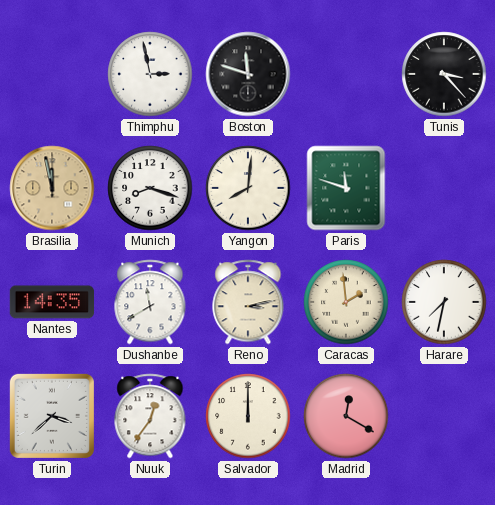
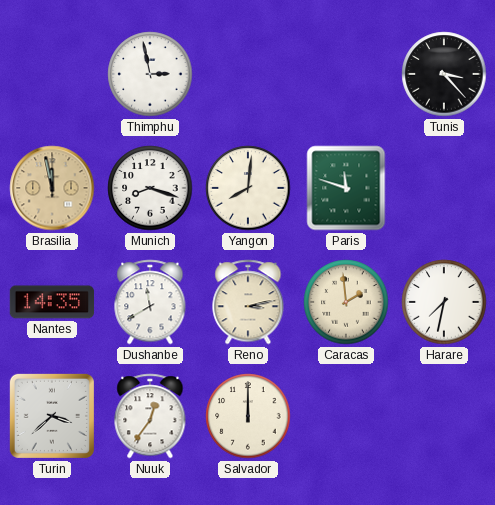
Boston: 11:48 -> none
Madrid: 12:20 -> none
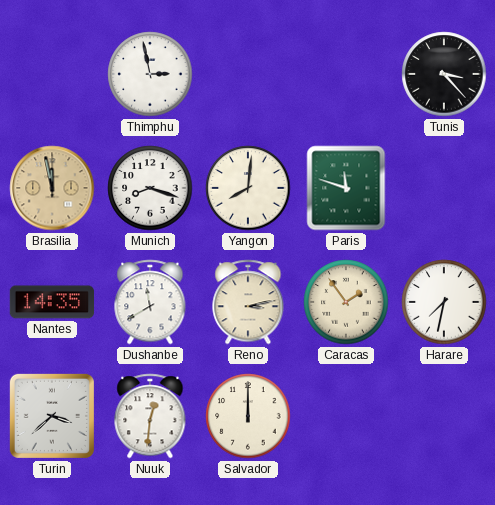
Caracas: 1:59 -> 1:54
Nuuk: 12:36 -> 12:31
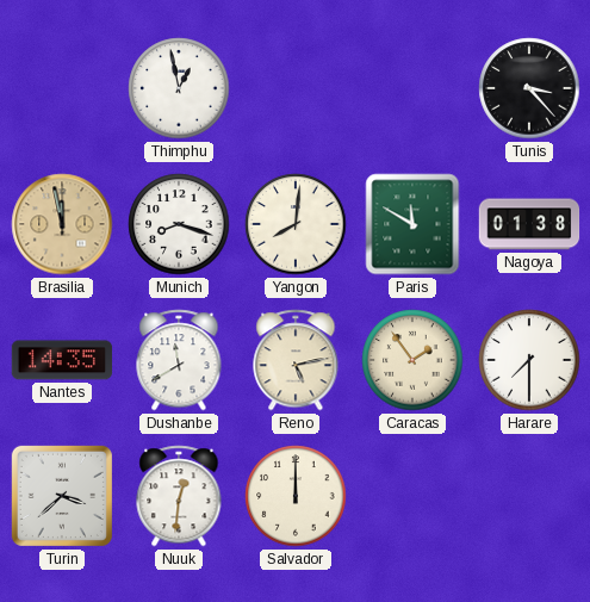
Thimphu: 2:58 -> 12:58
Paris: 11:48 -> 11:50
Nagoya: none -> 01:38
Reno: 3:13 -> 5:13
Harare: 7:32 -> 7:30
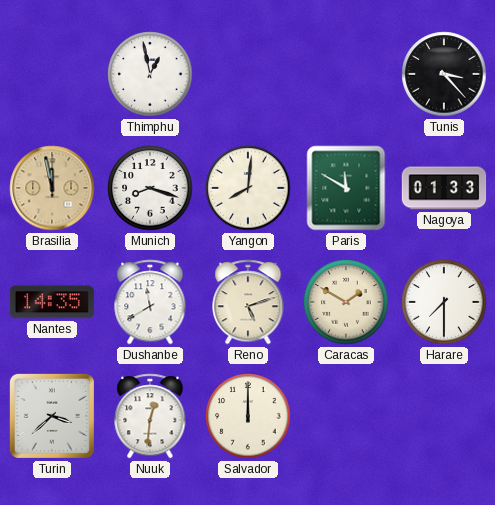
Nagoya: 01:38 -> 01:33
Reno: 5:13 -> 5:12
Caracas: 1:54 -> 1:50
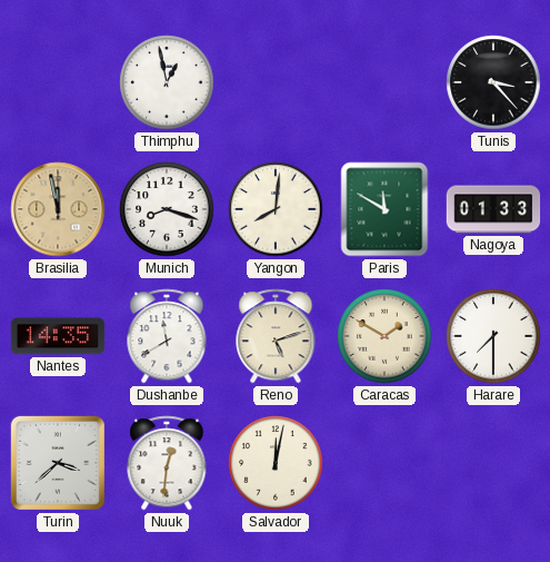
Salvador: 12:00 -> 12:02
